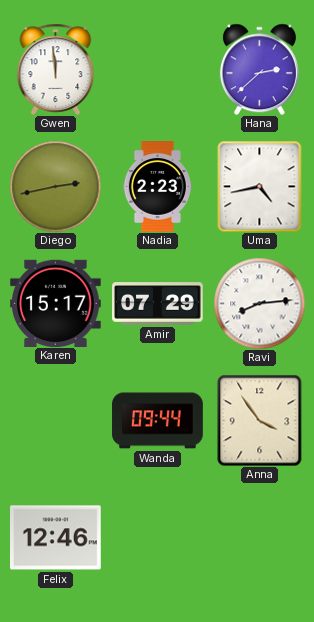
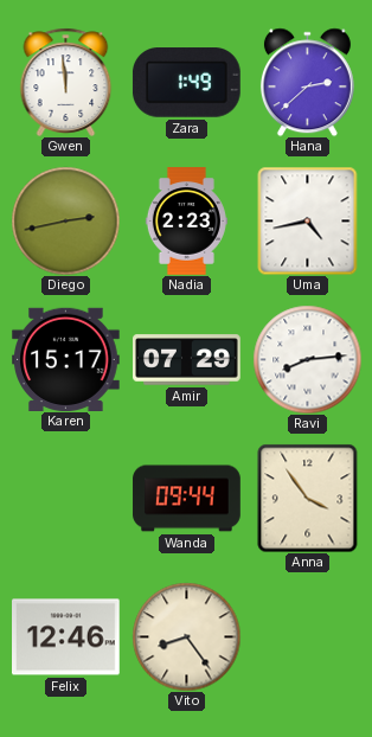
Zara: none -> 1:49
Vito: none -> 8:24
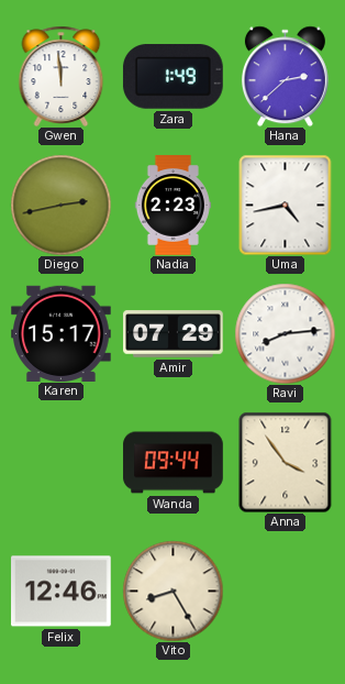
Vito: 8:24 -> 8:25
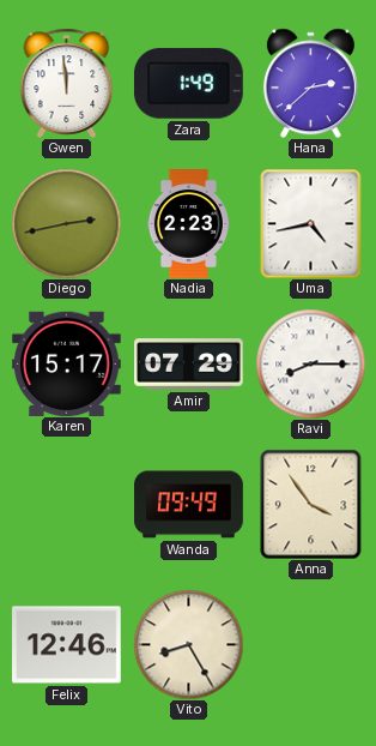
Ravi: 8:14 -> 8:15
Wanda: 09:44 -> 09:49
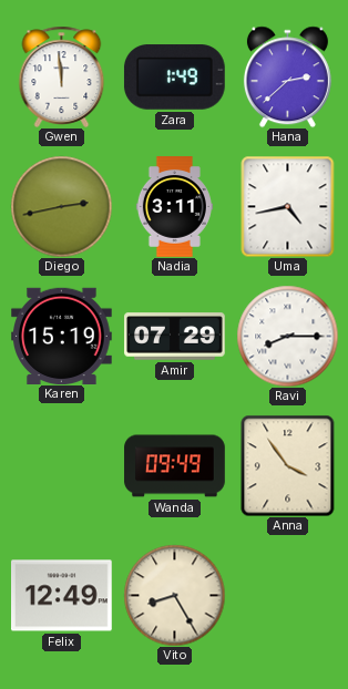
Nadia: 2:23 -> 3:11
Karen: 15:17 -> 15:19
Felix: 12:46 -> 12:49
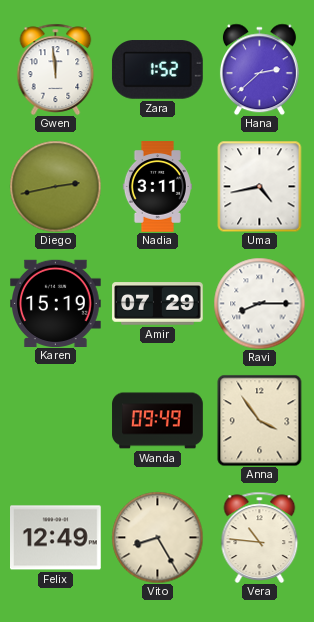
Zara: 1:49 -> 1:52
Vera: none -> 10:46
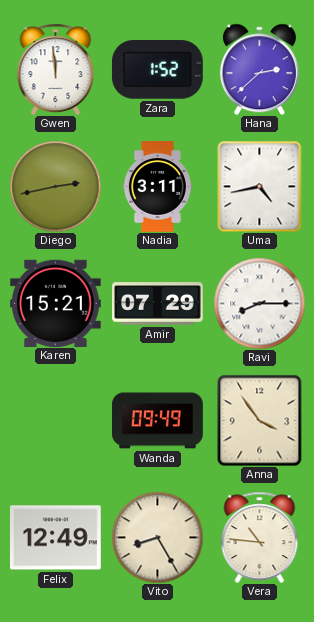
Karen: 15:19 -> 15:21
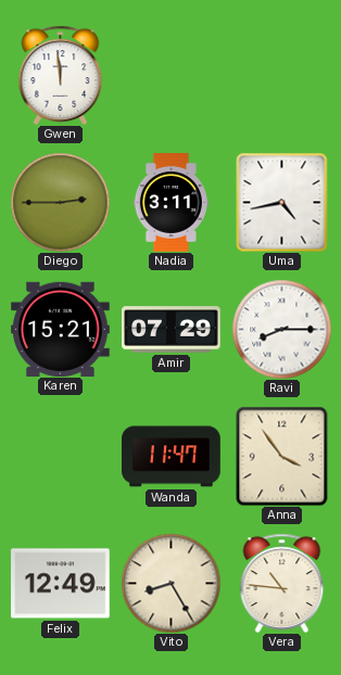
Zara: 1:52 -> none
Hana: 2:38 -> none
Diego: 2:43 -> 2:45
Wanda: 09:49 -> 11:47
